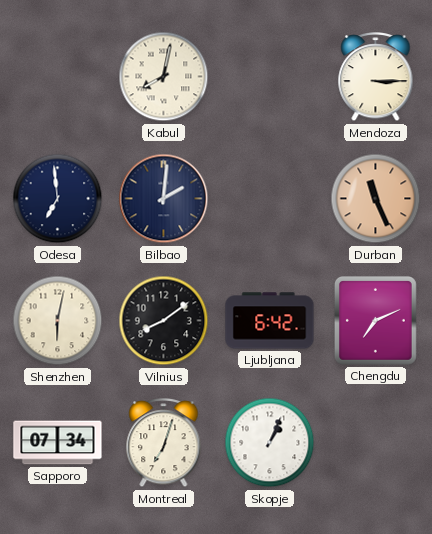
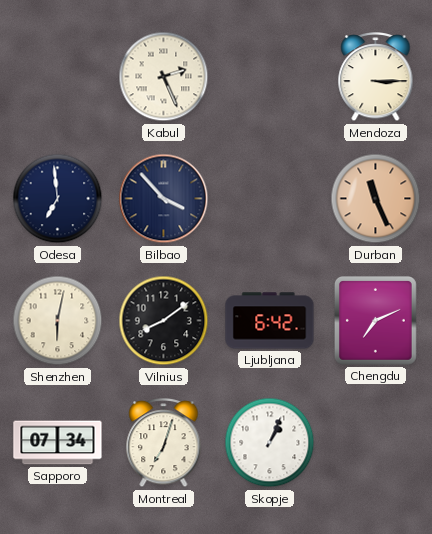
Kabul: 8:02 -> 2:26
Bilbao: 2:01 -> 3:53
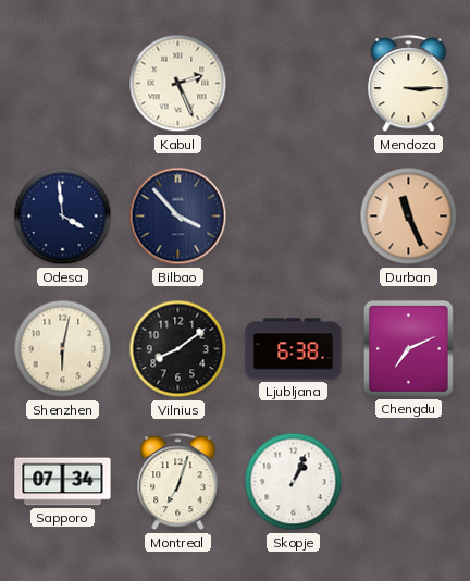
Odesa: 6:59 -> 3:59
Ljubljana: 6:42 -> 6:38
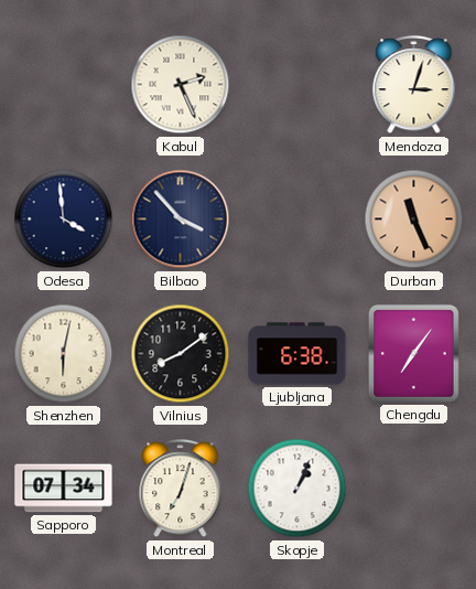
Mendoza: 3:15 -> 3:03
Chengdu: 7:11 -> 7:06
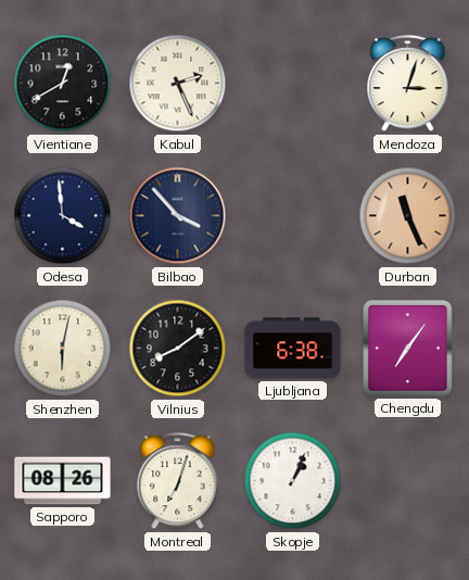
Vientiane: none -> 12:40
Sapporo: 07:34 -> 08:26
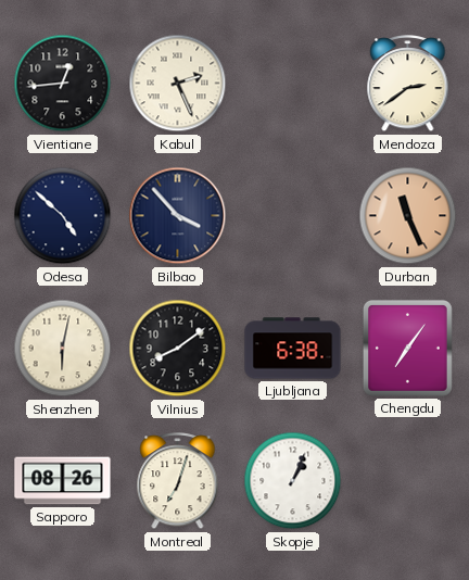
Vientiane: 12:40 -> 12:44
Mendoza: 3:03 -> 2:39
Odesa: 3:59 -> 4:52
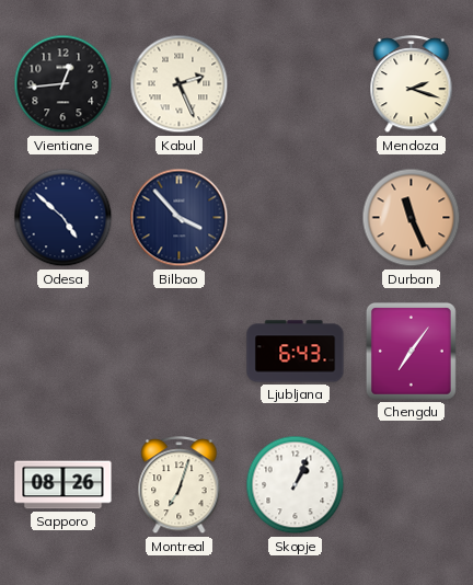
Mendoza: 2:39 -> 2:18
Shenzhen: 6:02 -> none
Vilnius: 8:09 -> none
Ljubljana: 6:38 -> 6:43
